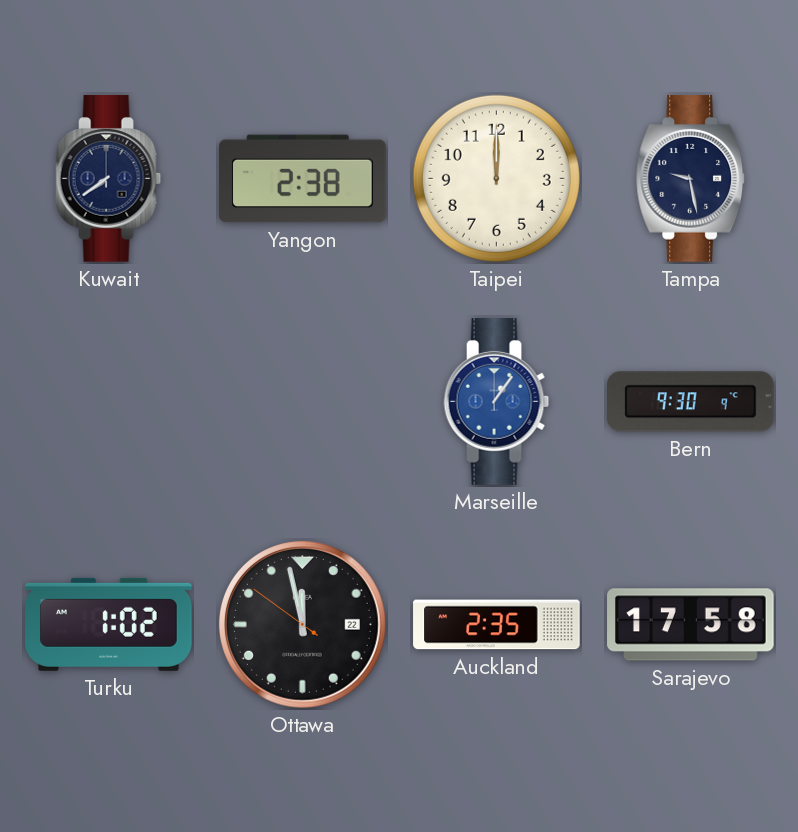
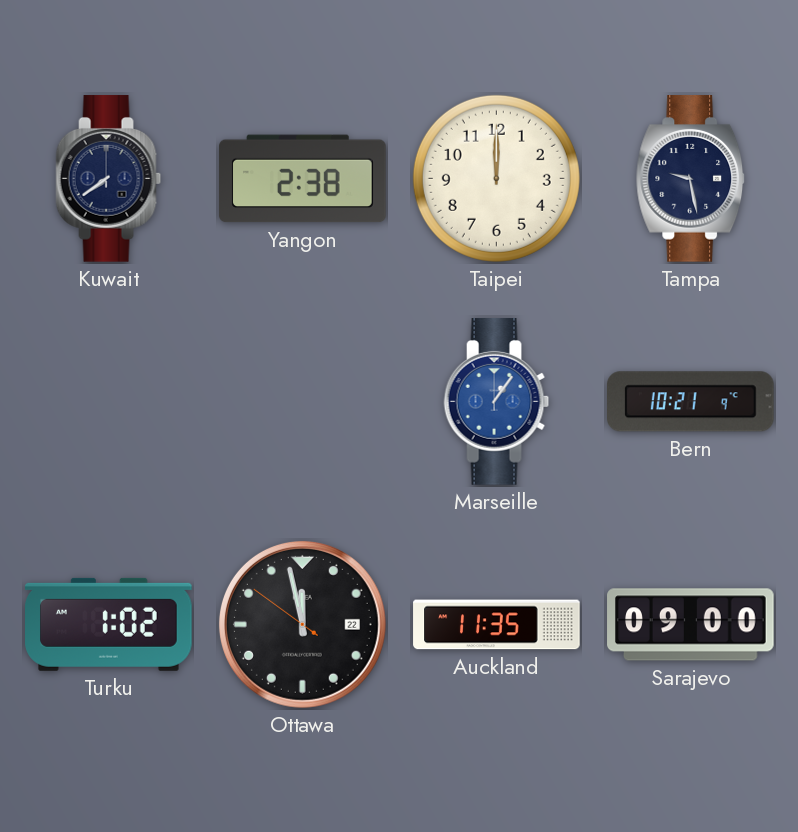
Bern: 9:30 -> 10:21
Auckland: 2:35 -> 11:35
Sarajevo: 17:58 -> 09:00
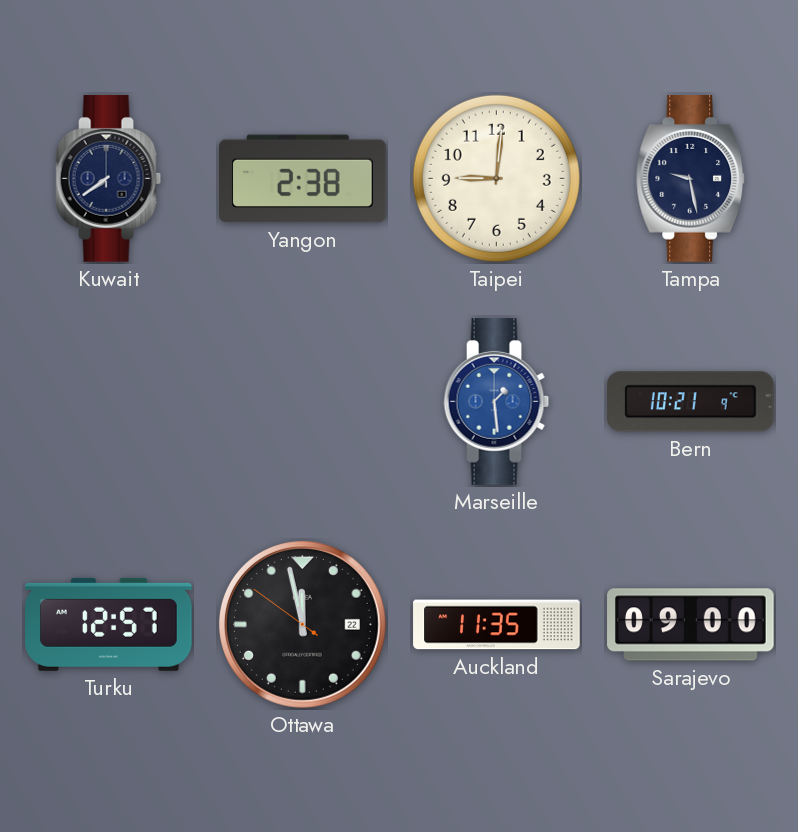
Taipei: 12:00 -> 9:01
Marseille: 1:06 -> 1:29
Turku: 1:02 -> 12:57
